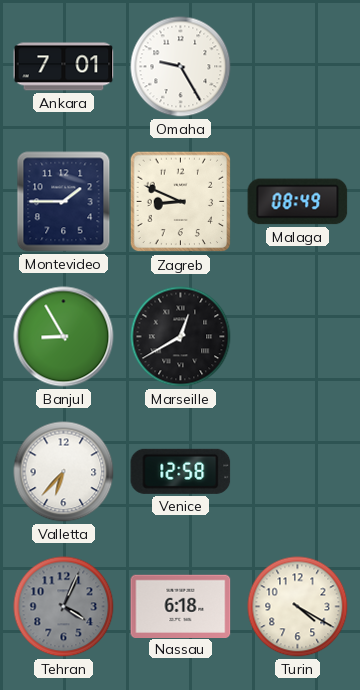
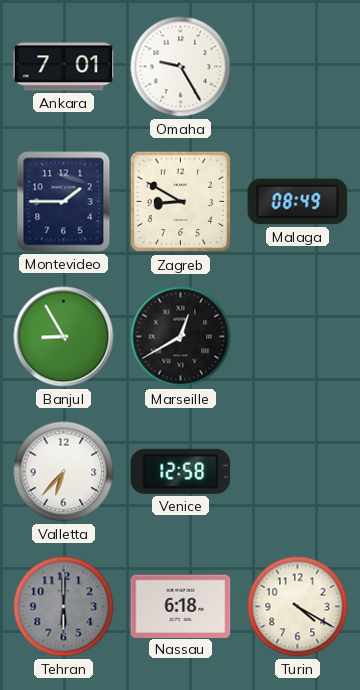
Zagreb: 8:49 -> 8:50
Tehran: 4:04 -> 6:00
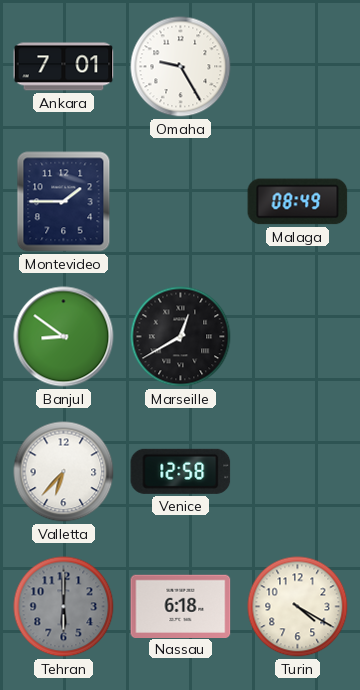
Zagreb: 8:50 -> none
Banjul: 8:55 -> 8:51
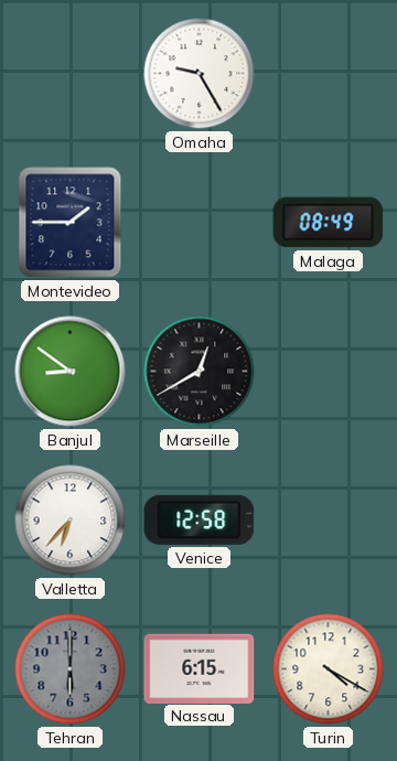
Ankara: 7:01 -> none
Nassau: 6:18 -> 6:15
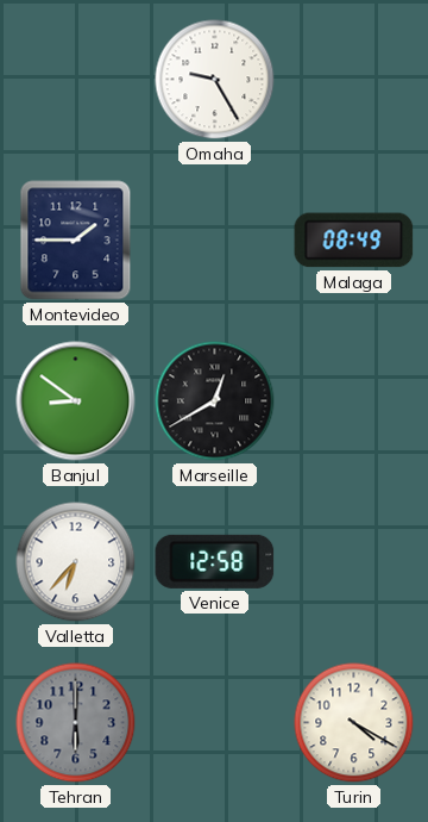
Nassau: 6:15 -> none
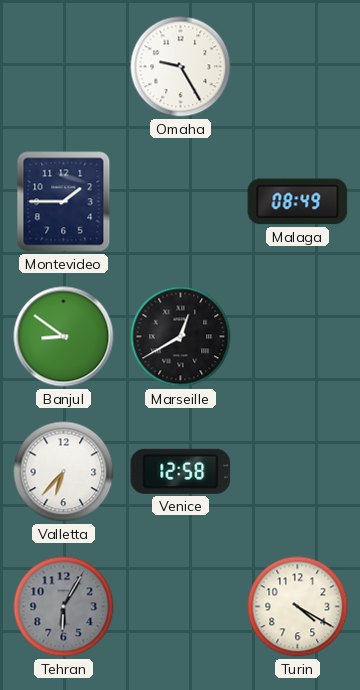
Tehran: 6:00 -> 6:05
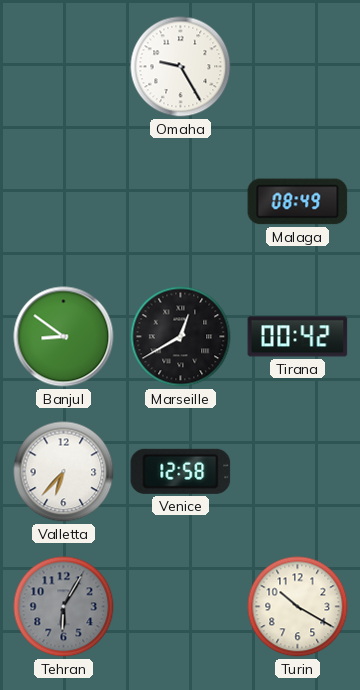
Montevideo: 1:45 -> none
Tirana: none -> 00:42
Turin: 4:20 -> 10:20
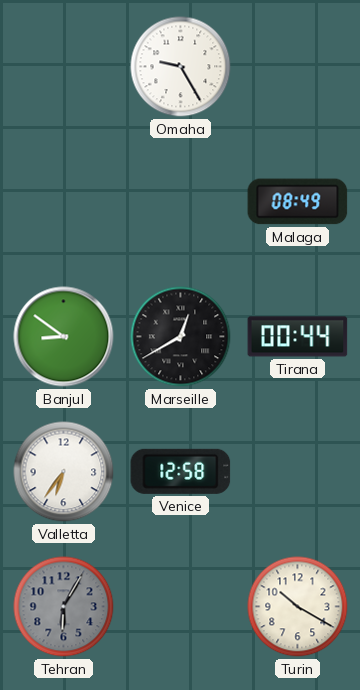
Tirana: 00:42 -> 00:44
Valletta: 6:37 -> 6:36
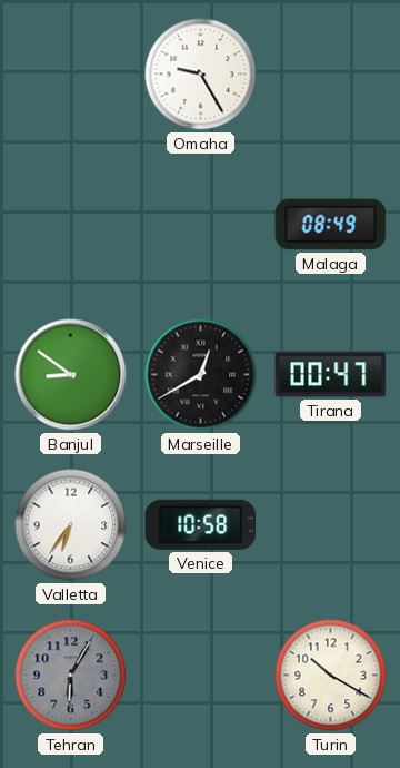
Tirana: 00:44 -> 00:47
Venice: 12:58 -> 10:58
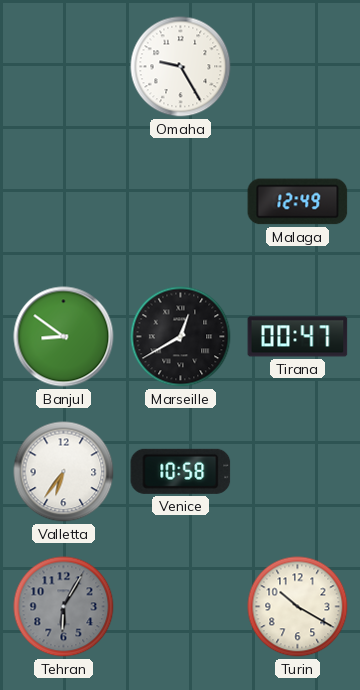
Malaga: 08:49 -> 12:49
